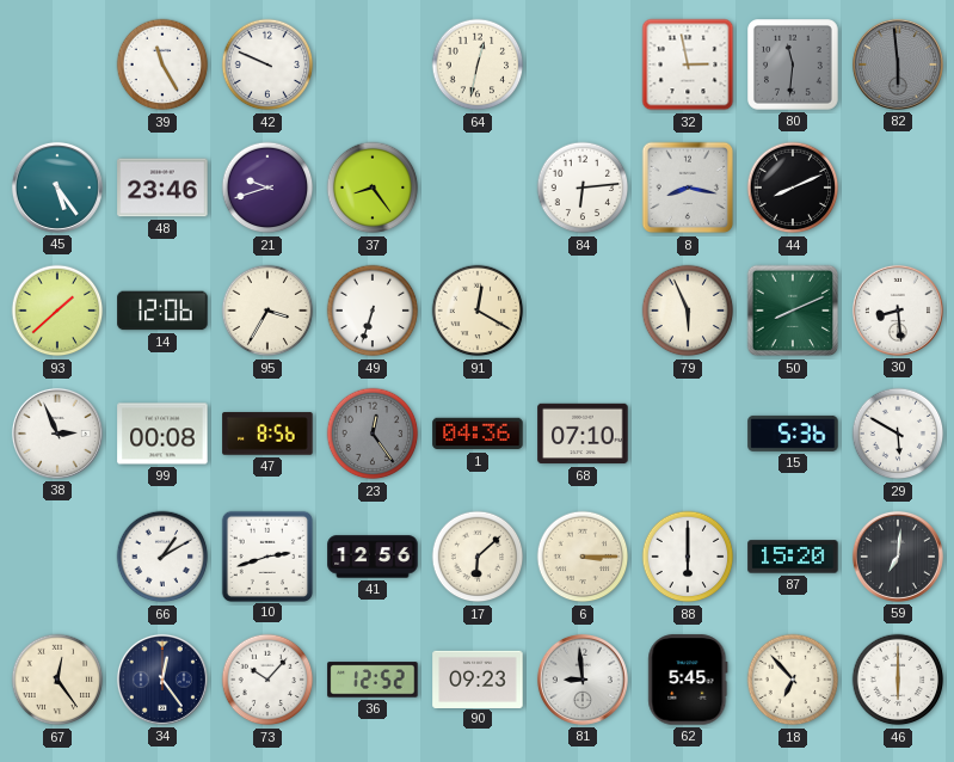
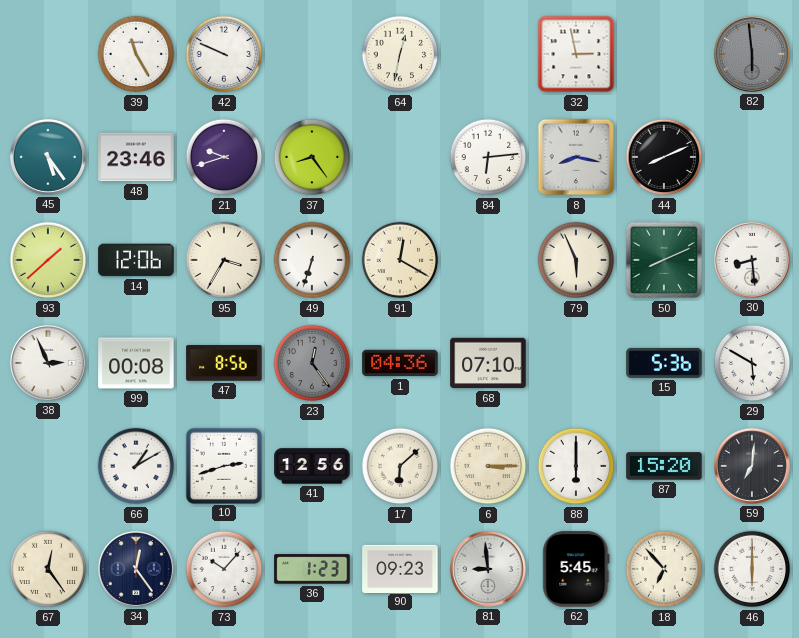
80: 11:31 -> none
36: 12:52 -> 1:23
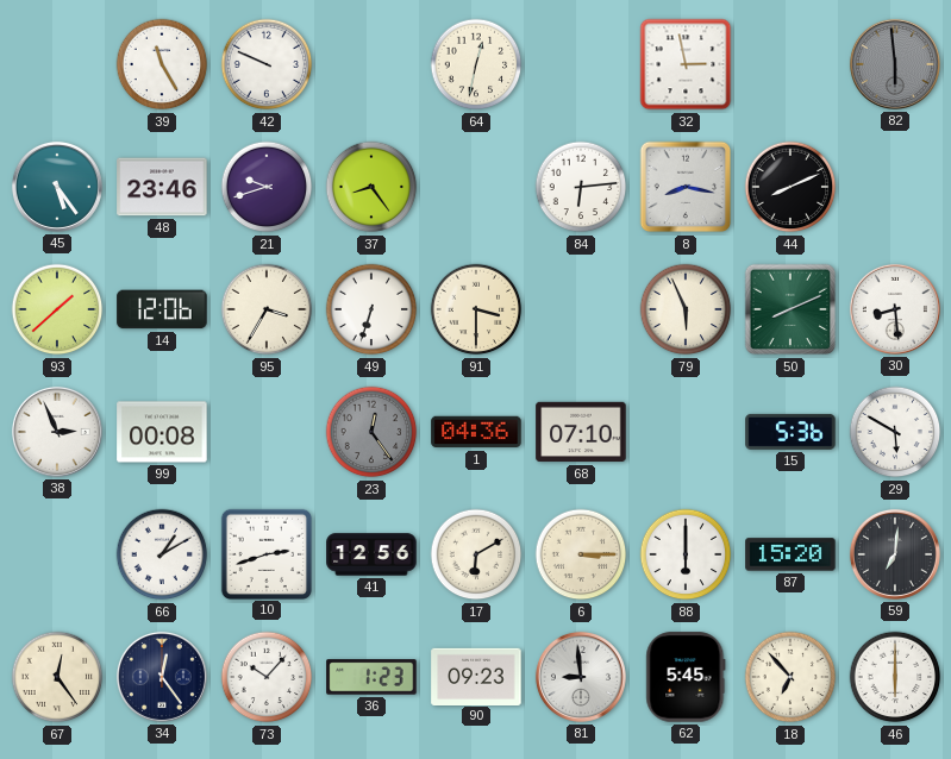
91: 12:20 -> 3:30
47: 8:56 -> none
17: 6:08 -> 6:10
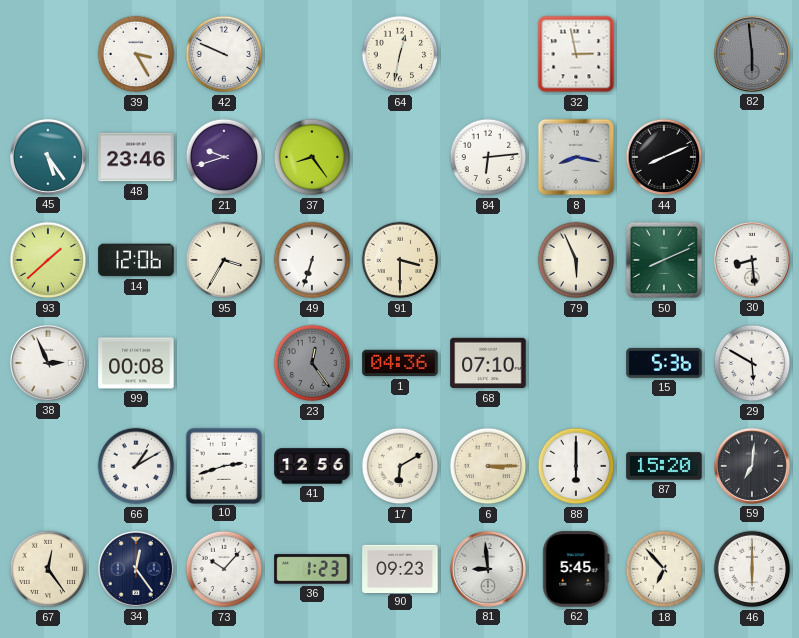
39: 11:25 -> 3:25
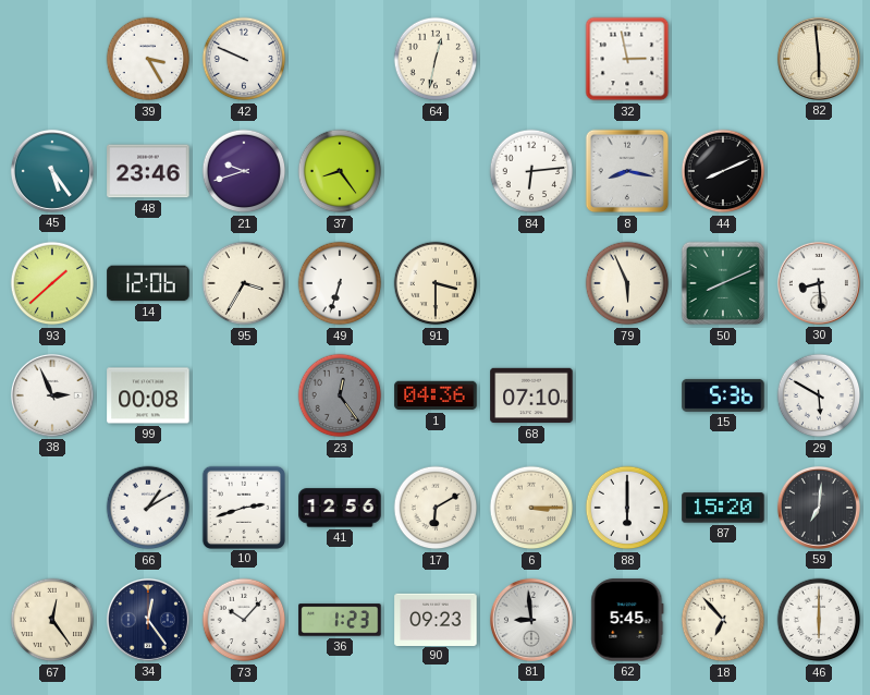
82 dial: grey -> cream
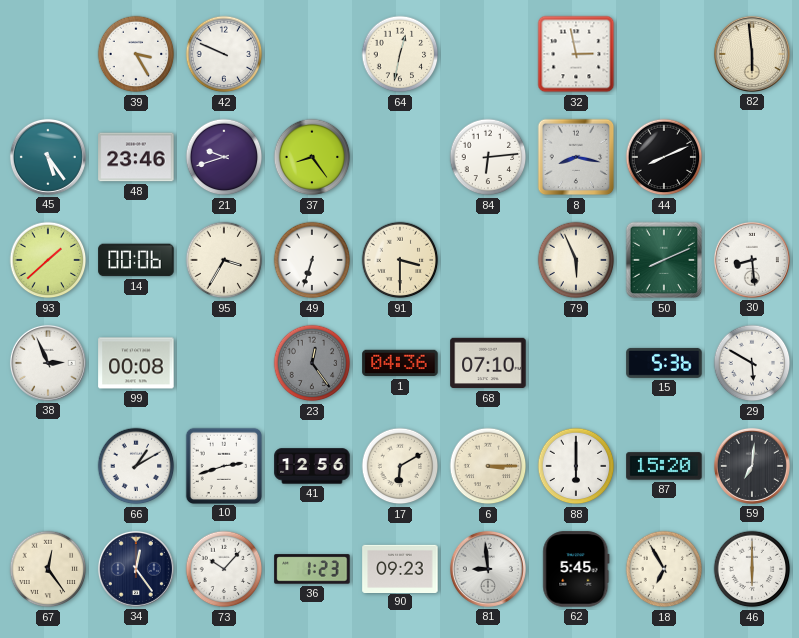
14: 12:06 -> 00:06
18: 6:53 -> 6:55
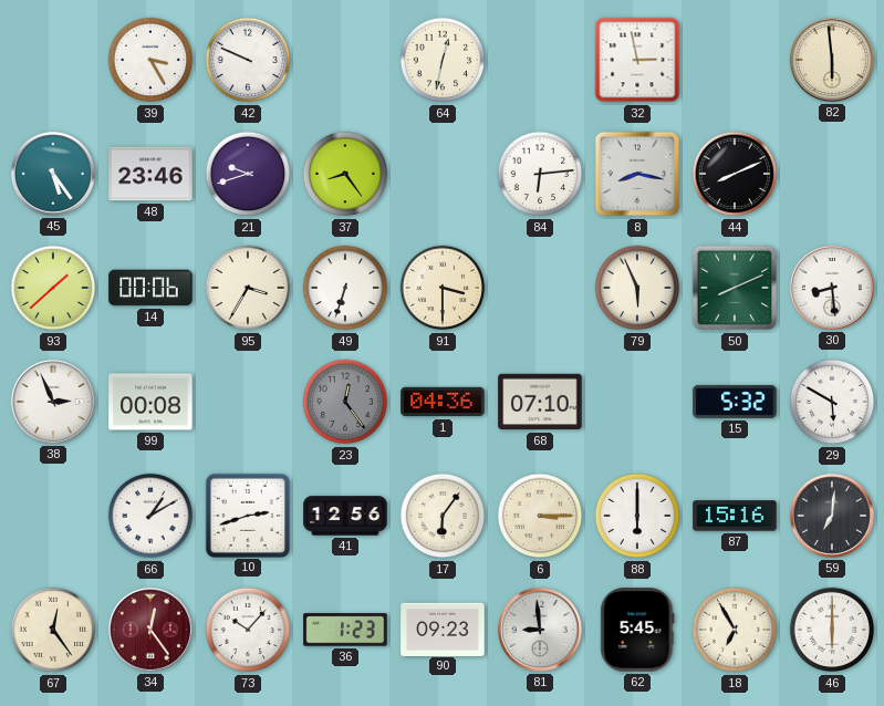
15: 5:36 -> 5:32
17: 6:10 -> 6:06
87: 15:20 -> 15:16
34 dial: navy -> burgundy
